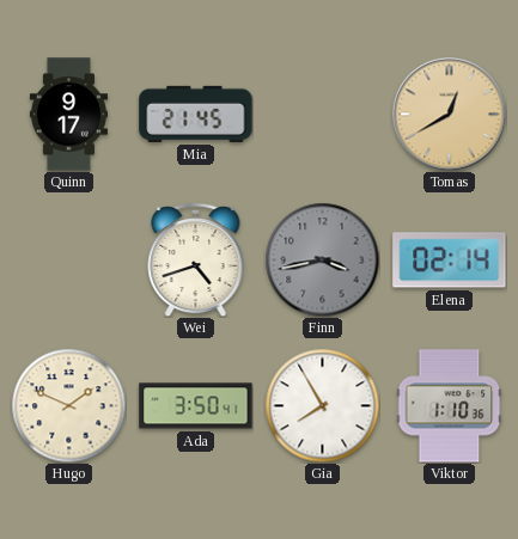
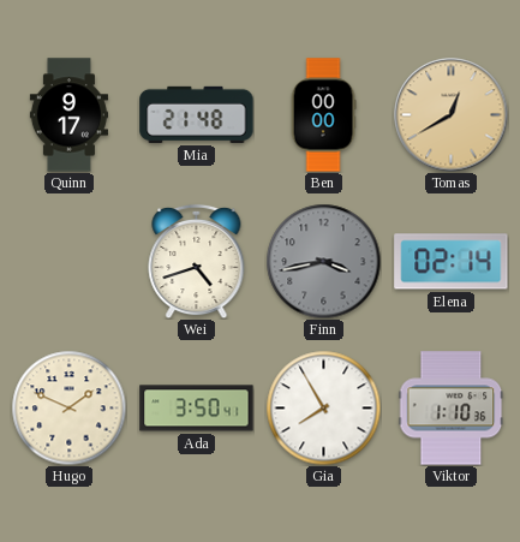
Mia: 21:45 -> 21:48
Ben: none -> 00:00
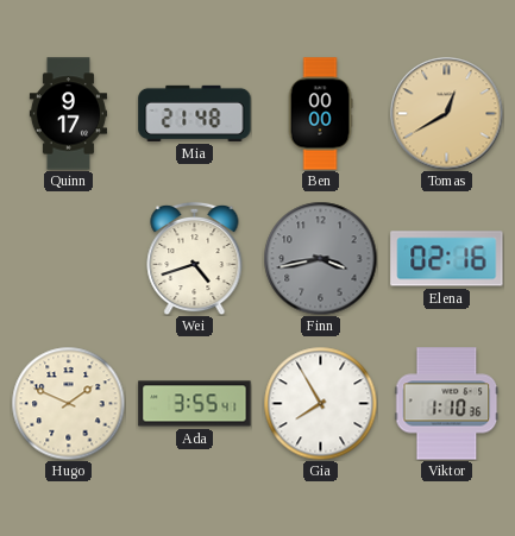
Elena: 02:14 -> 02:16
Ada: 3:50 -> 3:55
